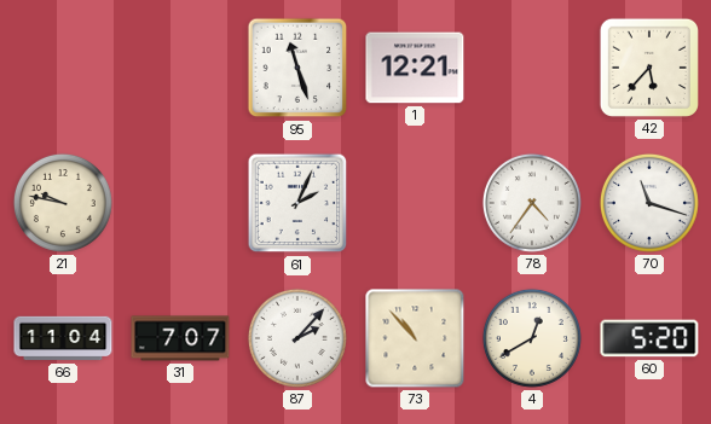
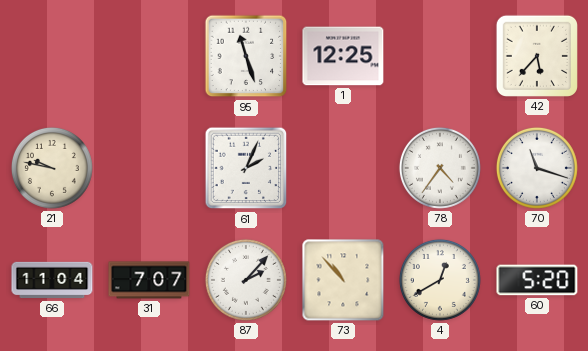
1: 12:21 -> 12:25
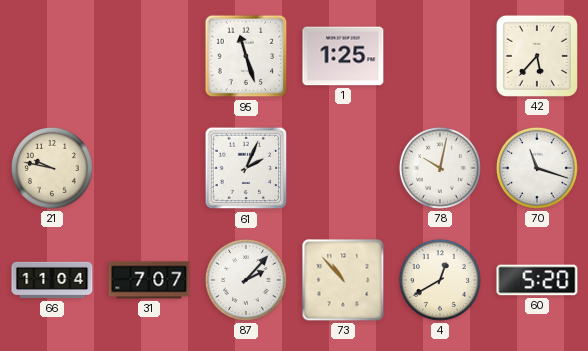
1: 12:25 -> 1:25
78: 4:36 -> 10:02
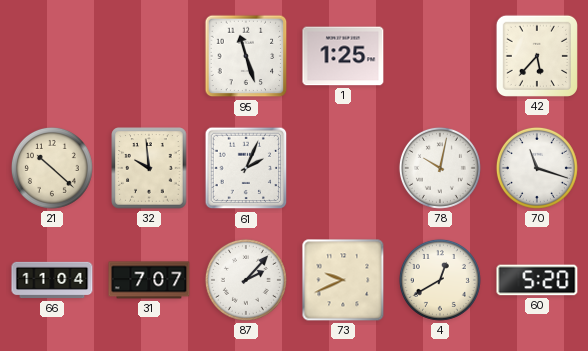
21: 9:47 -> 10:22
32: none -> 9:59
73: 10:53 -> 9:41
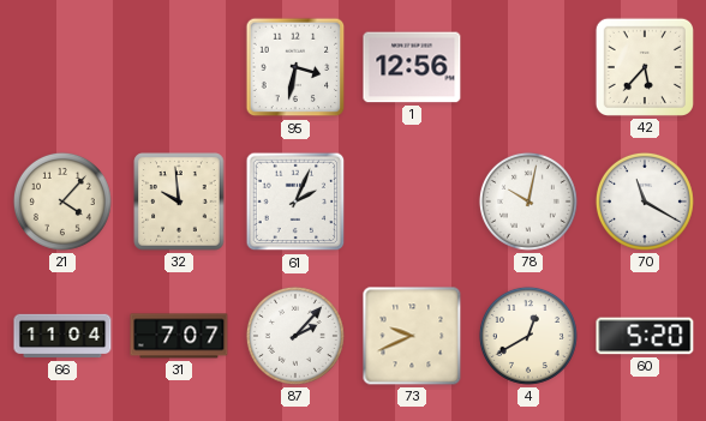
95: 11:27 -> 3:32
1: 1:25 -> 12:56
21: 10:22 -> 4:07
70: 11:18 -> 11:20
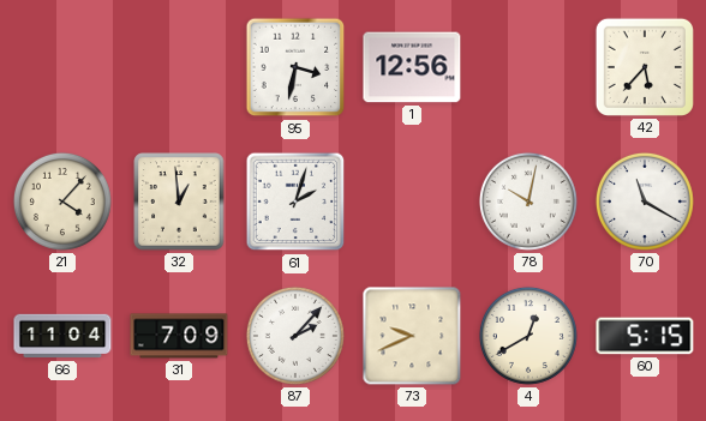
32: 9:59 -> 12:59
61: 2:04 -> 2:03
31: 7:07 -> 7:09
60: 5:20 -> 5:15
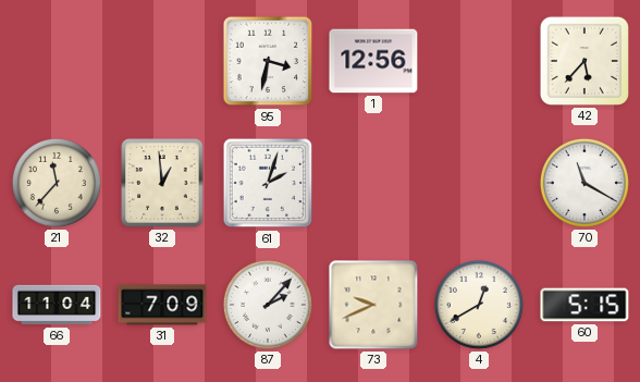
21: 4:07 -> 11:37
78: 10:02 -> none
